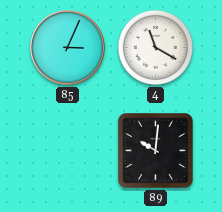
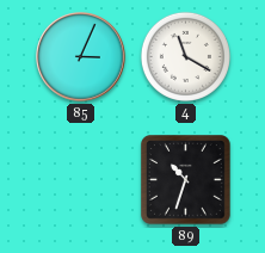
89: 10:01 -> 10:33
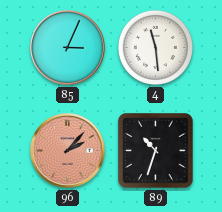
4: 11:20 -> 11:29
96: none -> 2:07
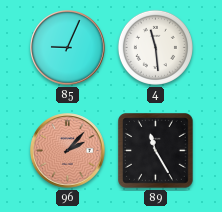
85: 3:04 -> 9:04
89: 10:33 -> 11:25
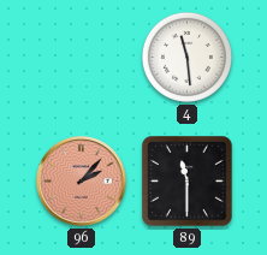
85: 9:04 -> none
89: 11:25 -> 11:30
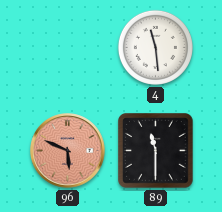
96: 2:07 -> 5:49
